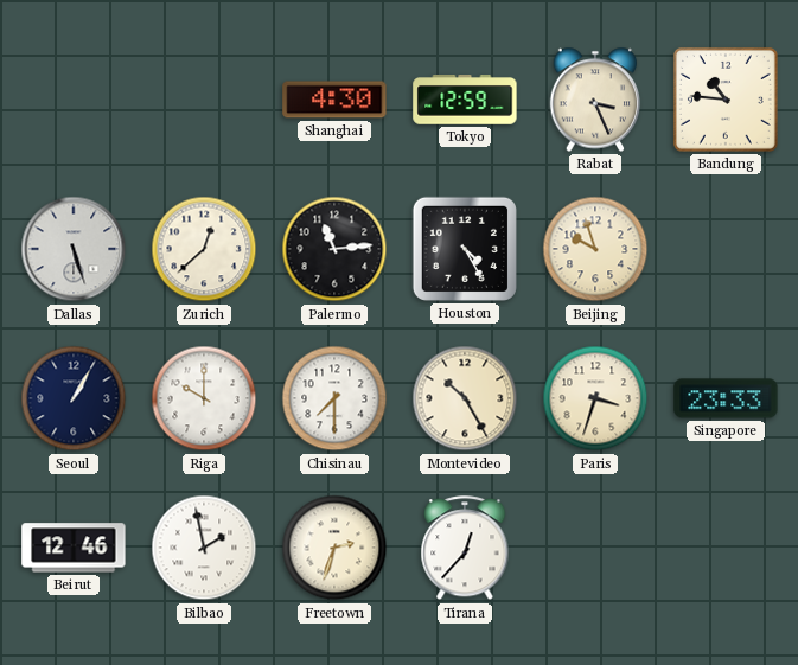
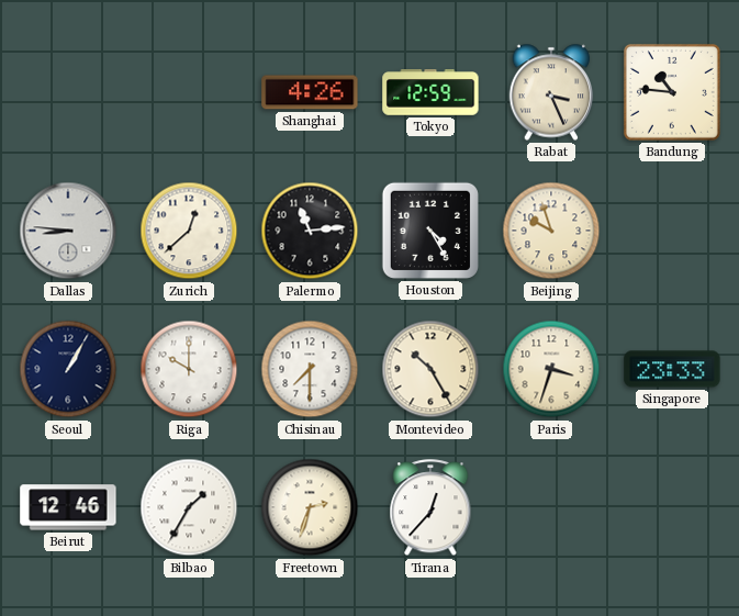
Shanghai: 4:30 -> 4:26
Dallas: 5:27 -> 8:46
Bilbao: 1:58 -> 1:35
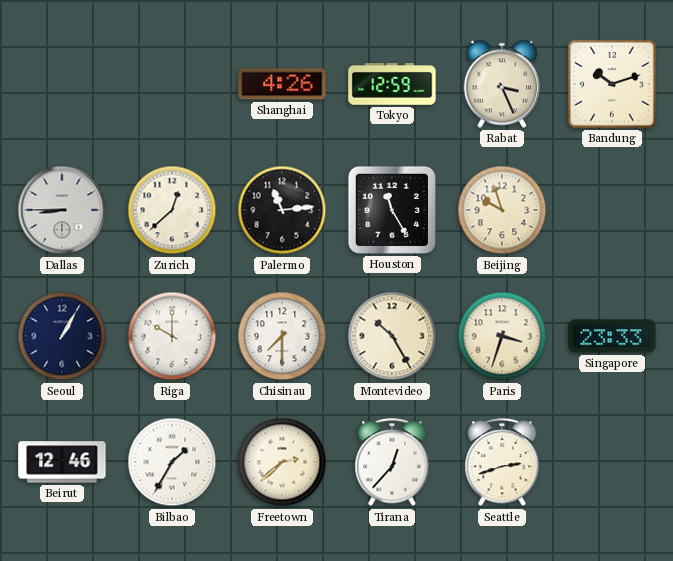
Bandung: 10:46 -> 10:12
Dallas: 8:46 -> 8:45
Houston: 4:25 -> 11:25
Freetown: 2:33 -> 2:38
Seattle: none -> 2:42
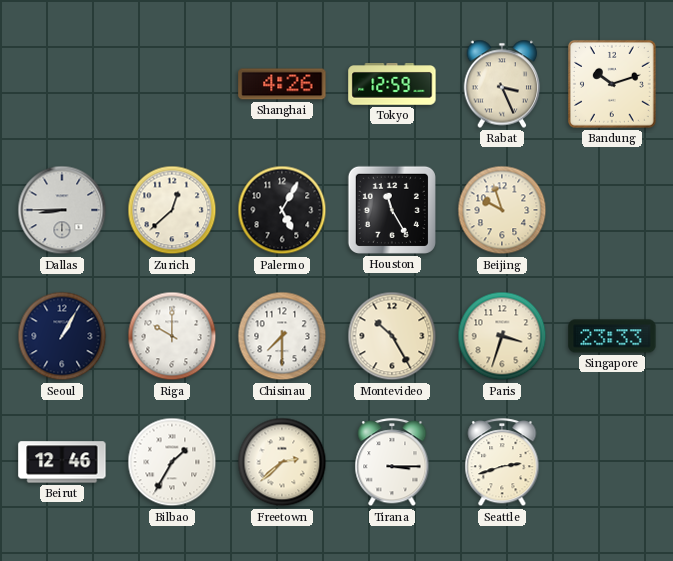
Palermo: 11:14 -> 5:05
Tirana: 12:37 -> 3:15
